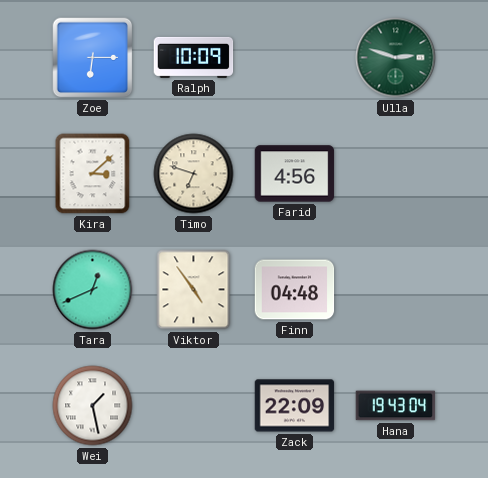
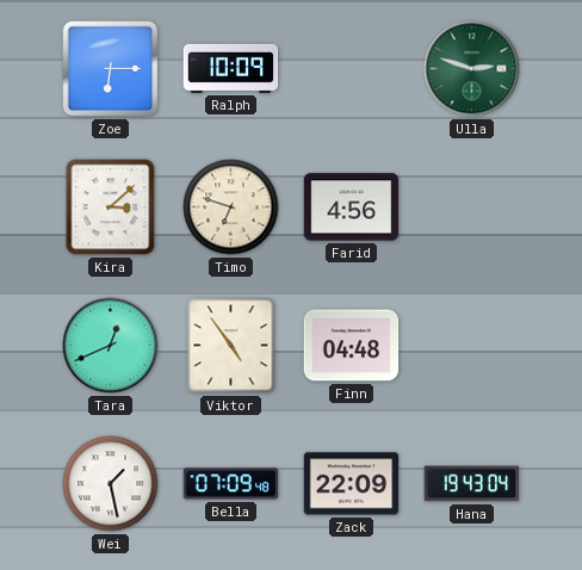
Bella: none -> 07:09
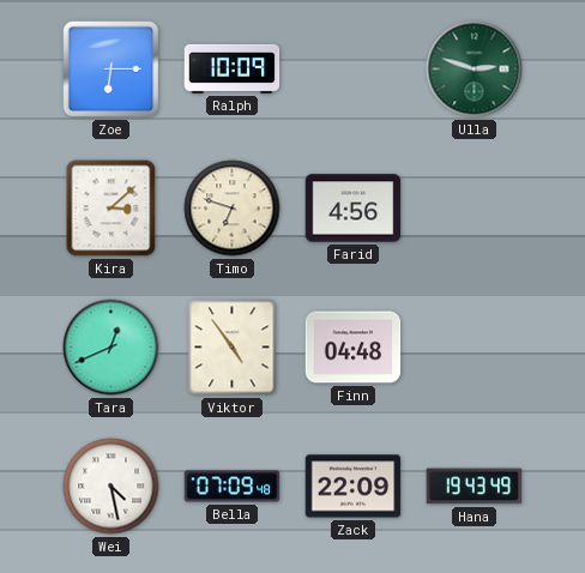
Wei: 1:28 -> 4:28
Hana: 19:43:04 -> 19:43:49
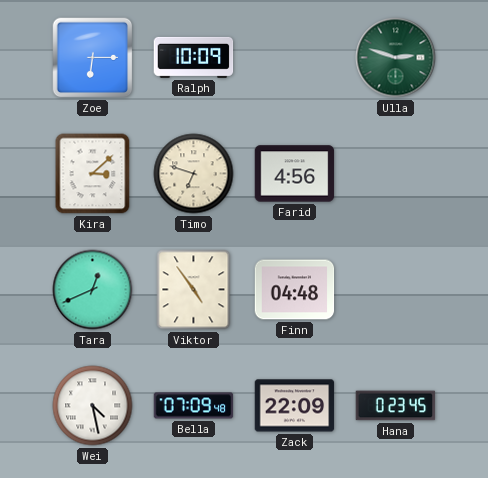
Hana: 19:43 -> 0:23
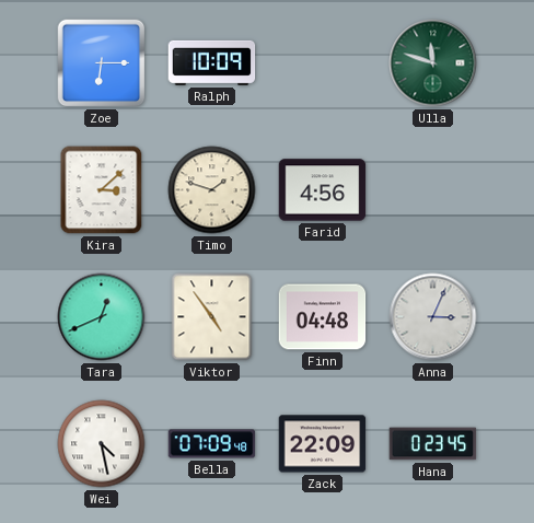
Ulla: 2:48 -> 11:48
Timo: 6:48 -> 1:48
Anna: none -> 3:04
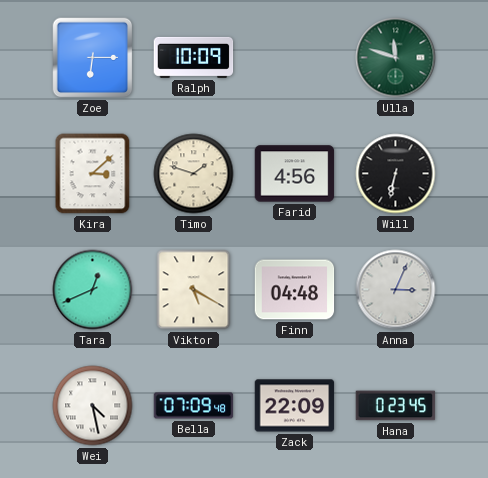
Will: none -> 6:32
Viktor: 4:54 -> 5:20
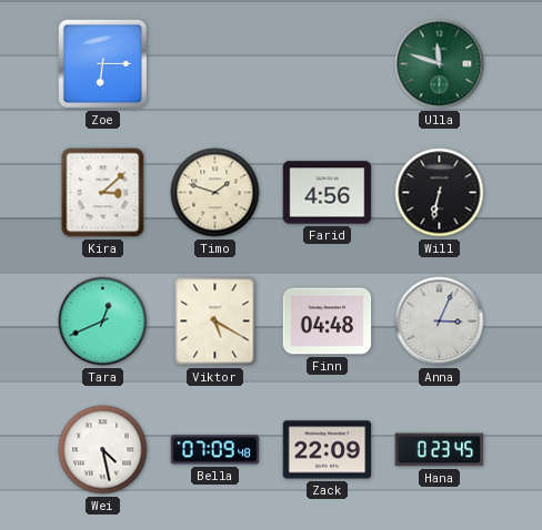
Ralph: 10:09 -> none
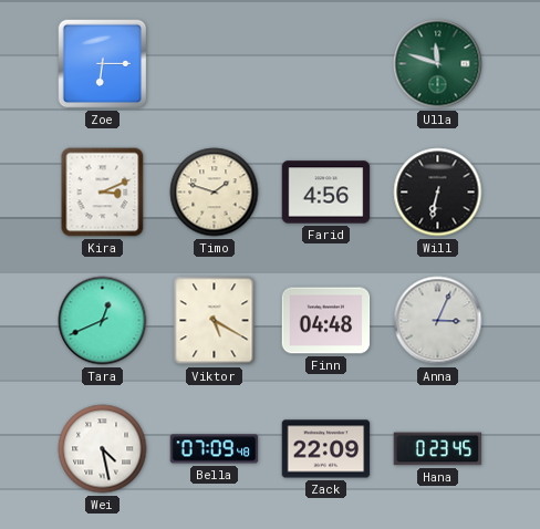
Kira: 3:08 -> 3:11
